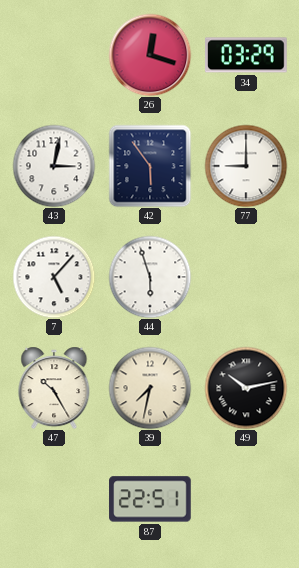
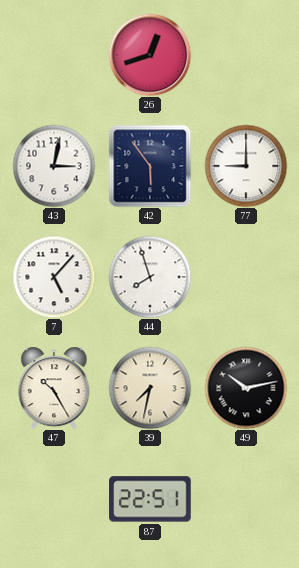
26: 12:18 -> 12:42
34: 03:29 -> none
44: 5:57 -> 7:57
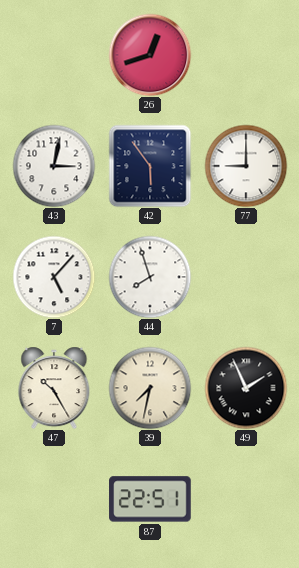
49: 10:13 -> 1:56
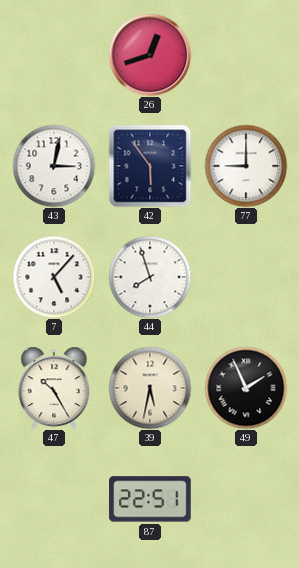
39: 7:32 -> 5:32
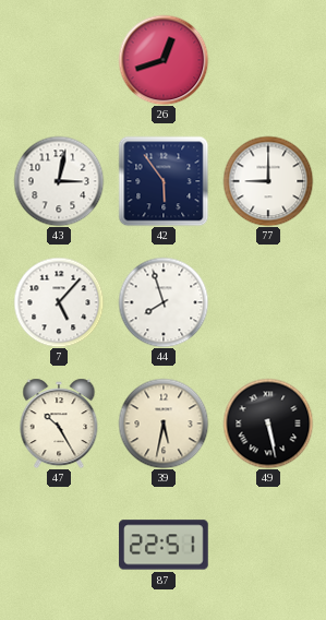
49: 1:56 -> 5:28
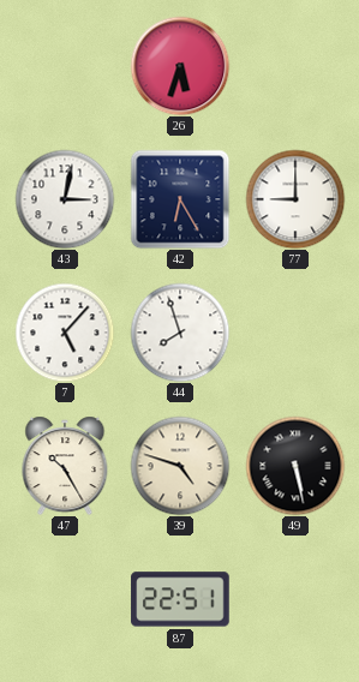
26: 12:42 -> 5:33
42: 5:54 -> 6:25
39: 5:32 -> 4:48
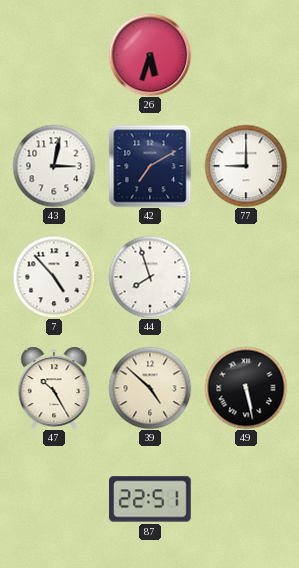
42: 6:25 -> 7:10
7: 5:07 -> 4:53
39: 4:48 -> 4:52
